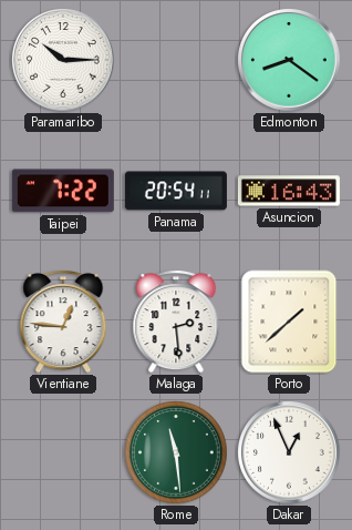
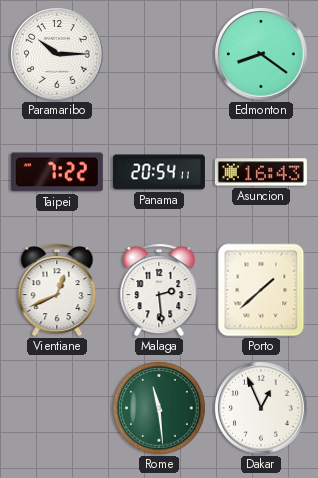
Vientiane: 12:46 -> 12:41
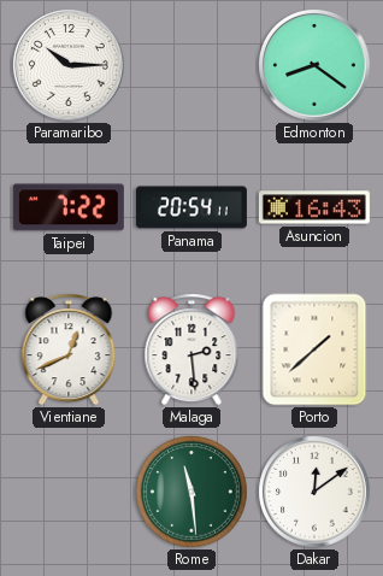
Dakar: 12:56 -> 12:09
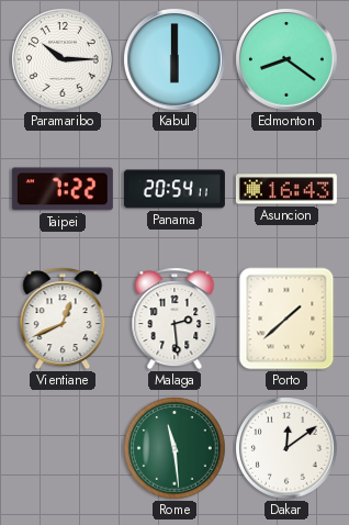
Kabul: none -> 6:00
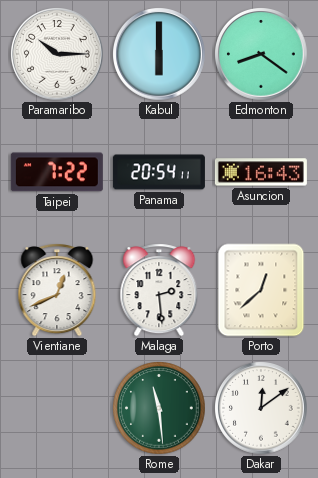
Porto: 1:38 -> 12:38
